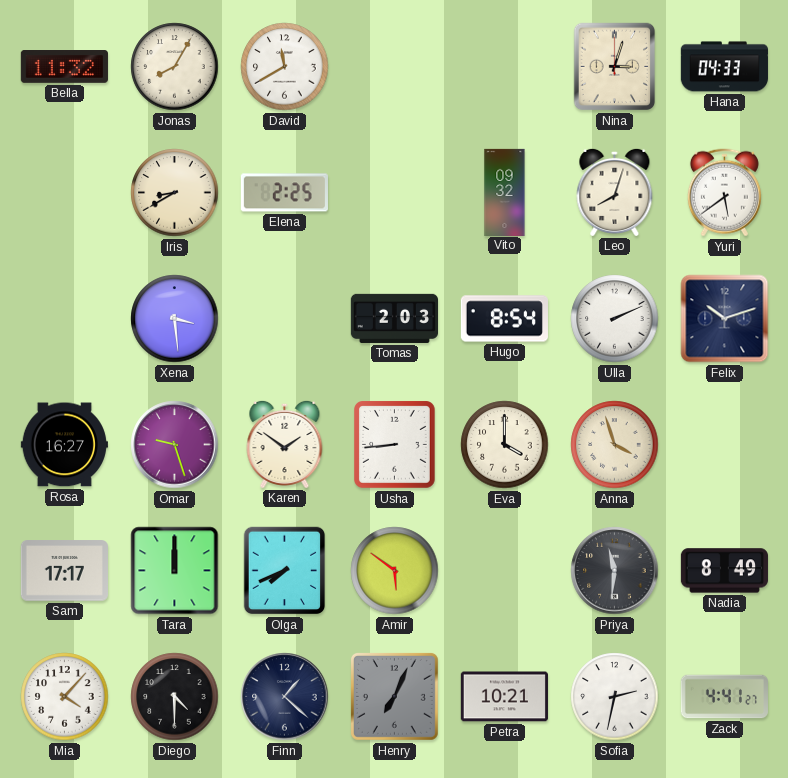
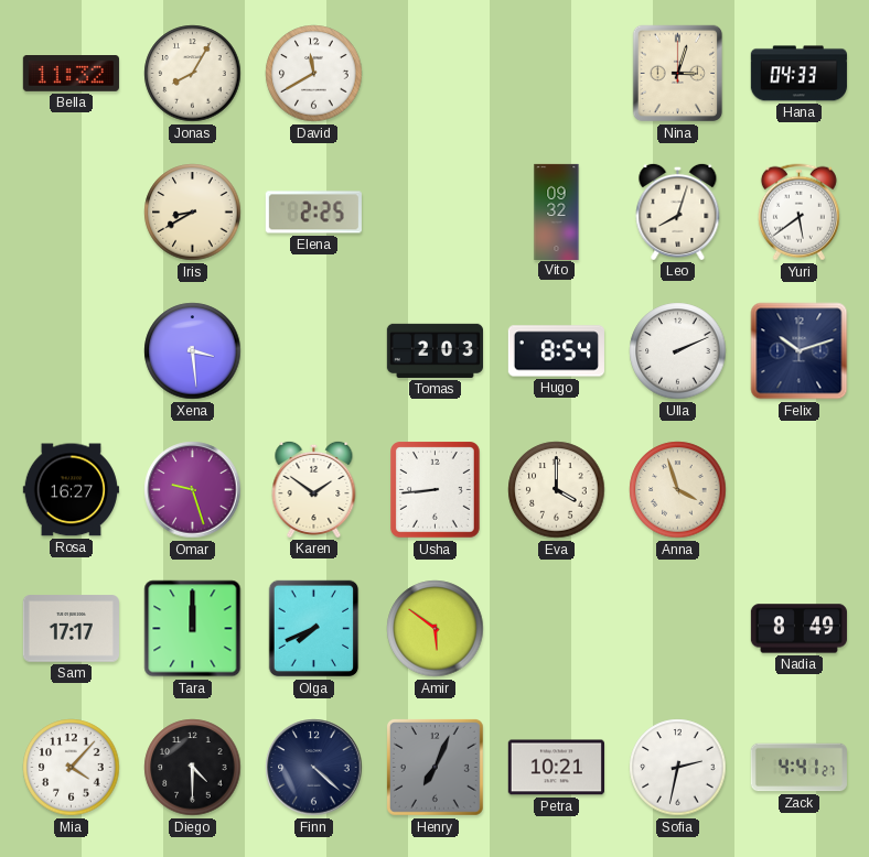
Priya: 11:31 -> none
Finn: 1:22 -> 4:22
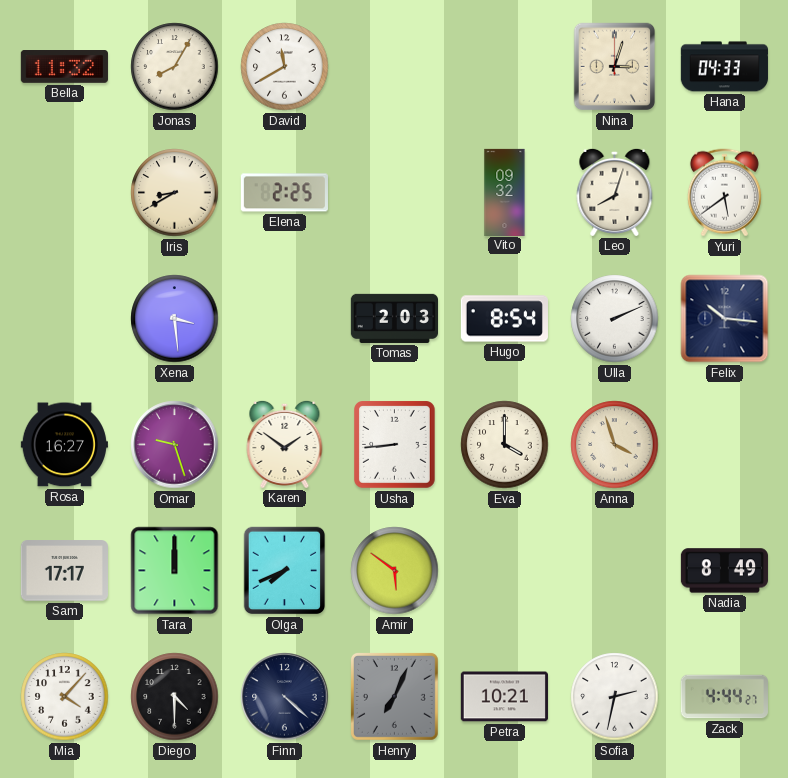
Felix: 10:12 -> 10:16
Zack: 4:41 -> 4:44
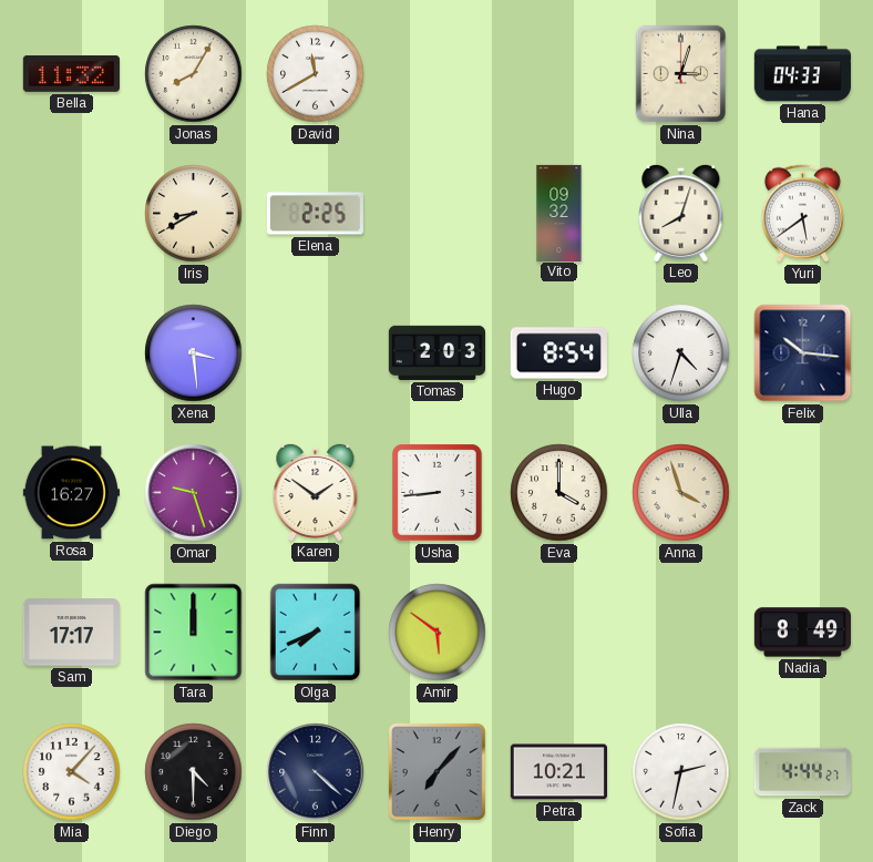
Ulla: 2:11 -> 4:33
Henry: 7:04 -> 7:07
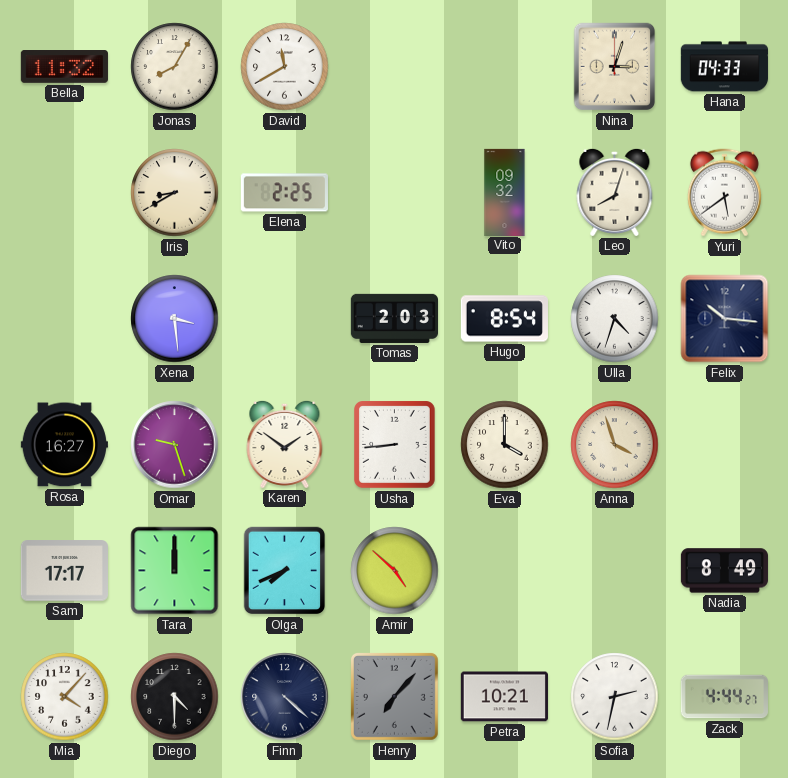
Amir: 5:51 -> 4:52
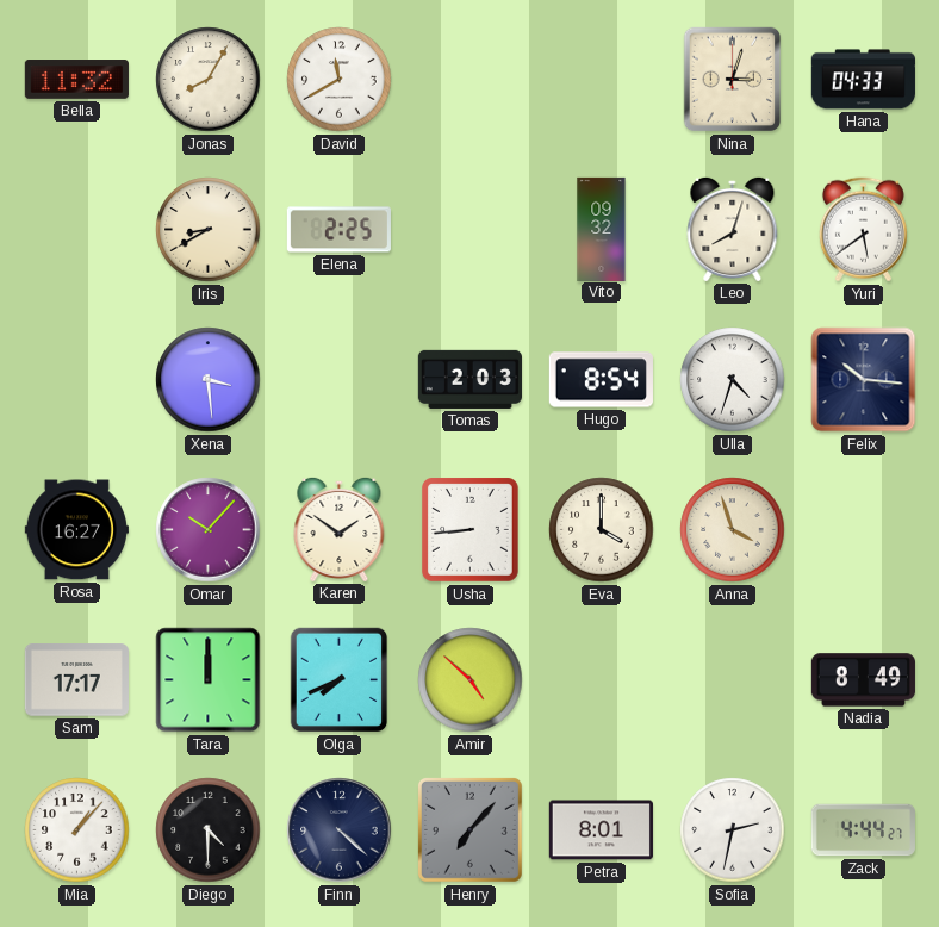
Omar: 9:27 -> 10:07
Mia: 4:07 -> 1:07
Petra: 10:21 -> 8:01
